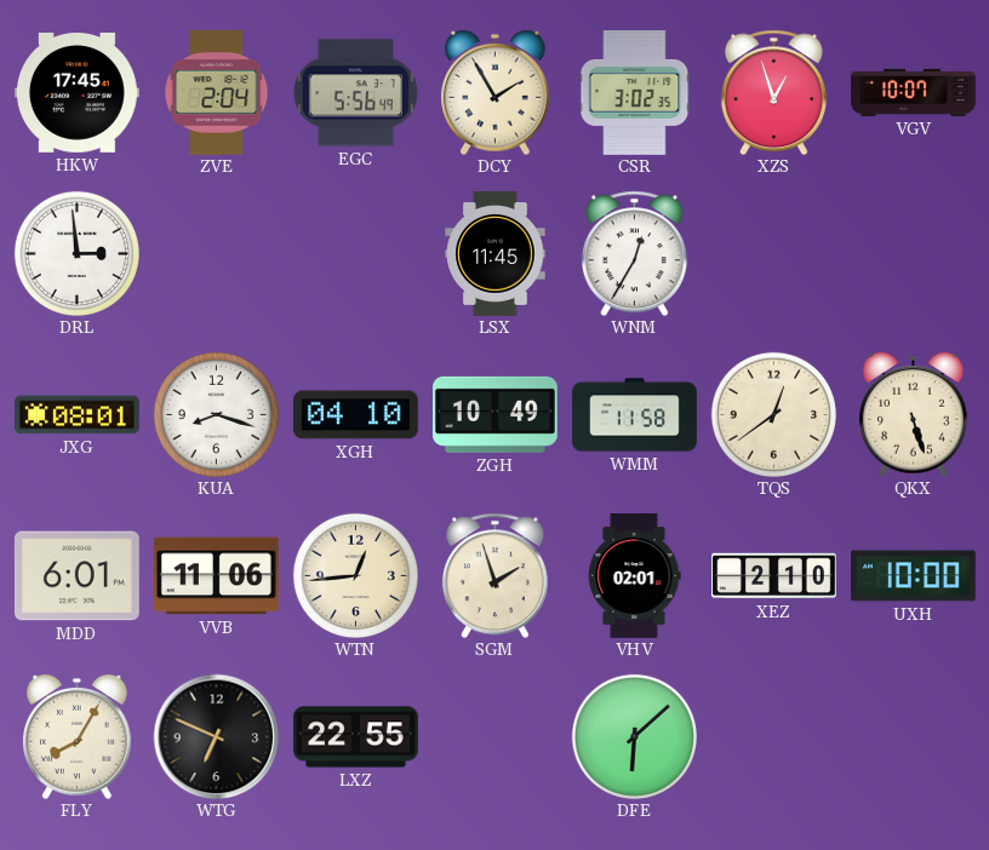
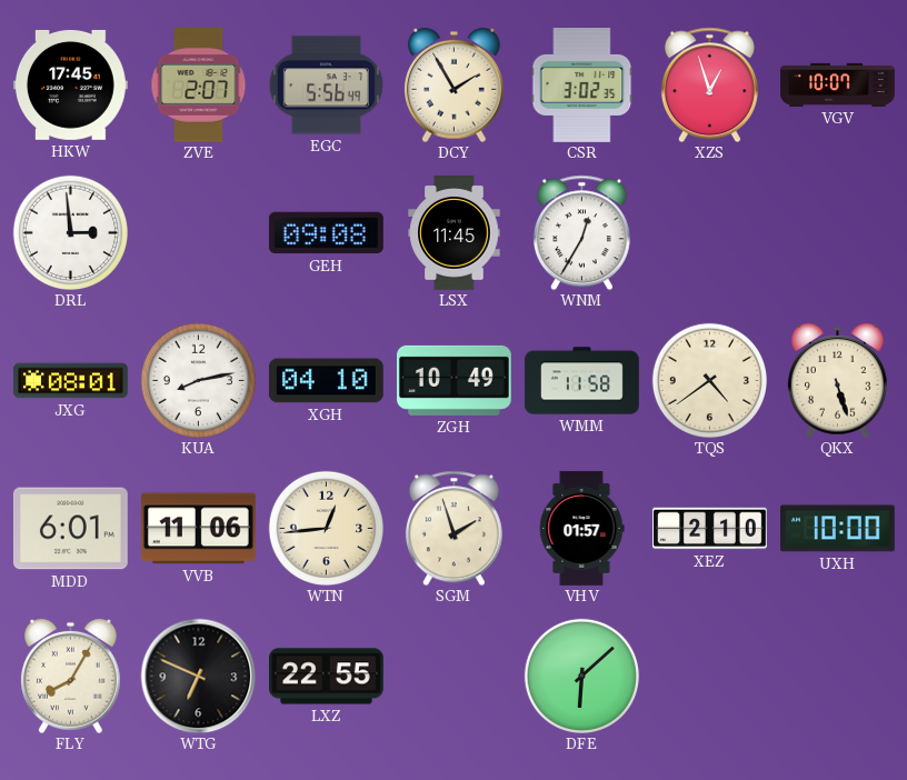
ZVE: 2:04 -> 2:07
GEH: none -> 09:08
KUA: 8:18 -> 8:13
TQS: 12:39 -> 4:39
VHV: 02:01 -> 01:57
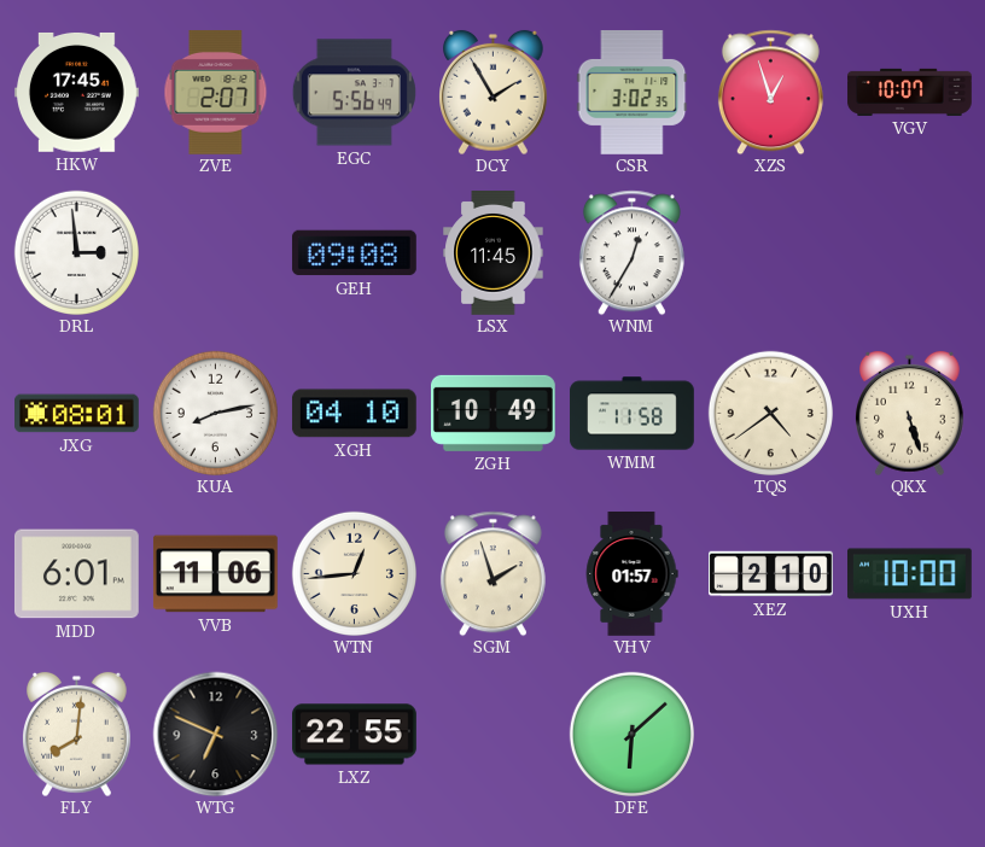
FLY: 8:05 -> 8:01
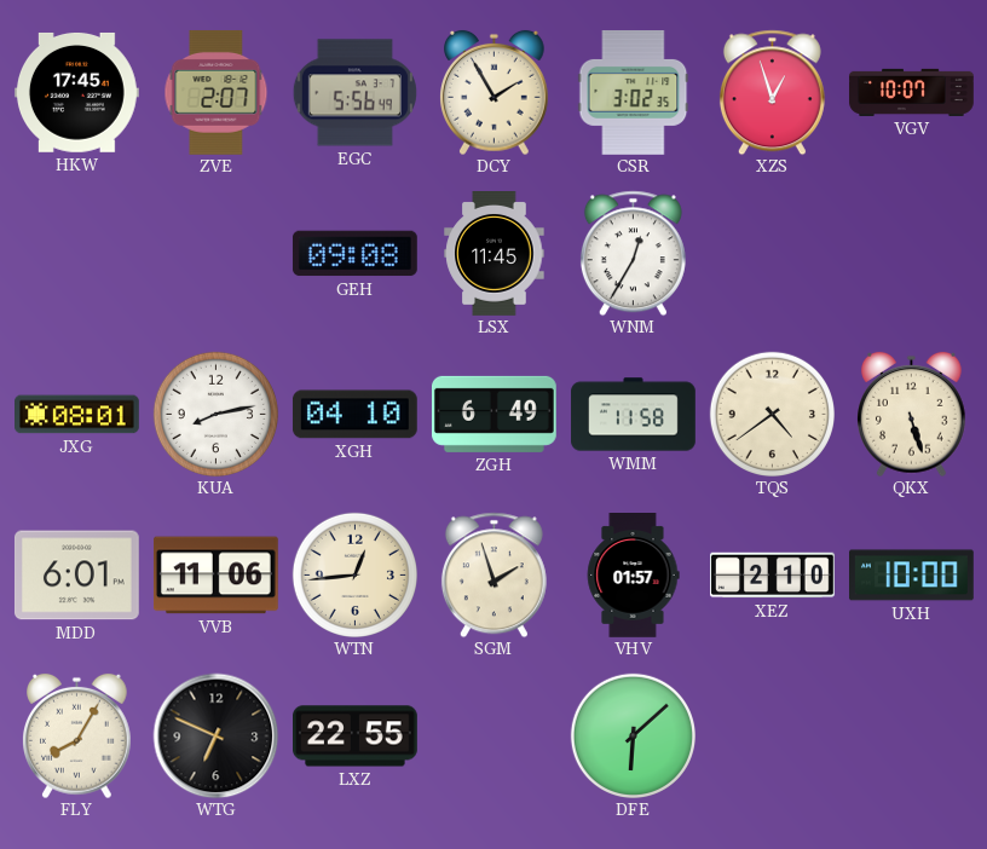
DRL: 2:59 -> none
ZGH: 10:49 -> 6:49
FLY: 8:01 -> 8:05
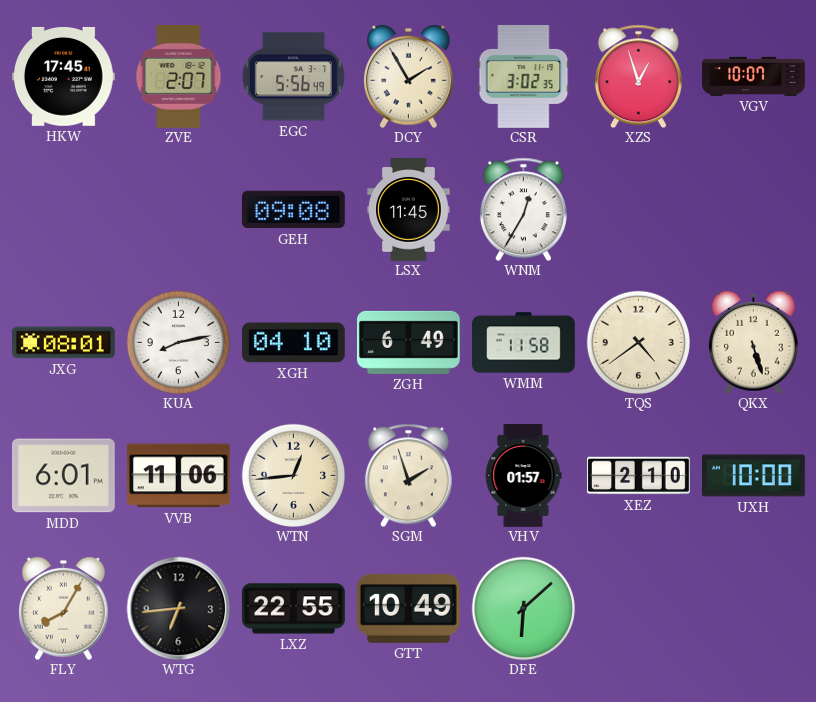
WTG: 6:49 -> 6:44
GTT: none -> 10:49
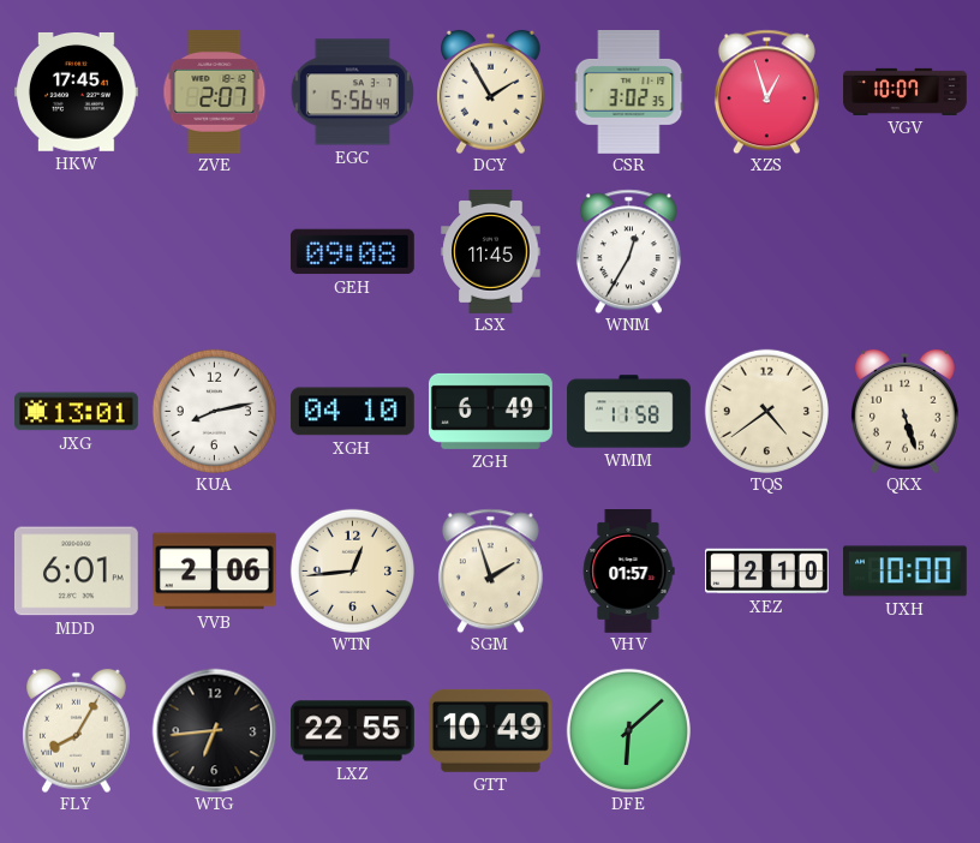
JXG: 08:01 -> 13:01
VVB: 11:06 -> 2:06
